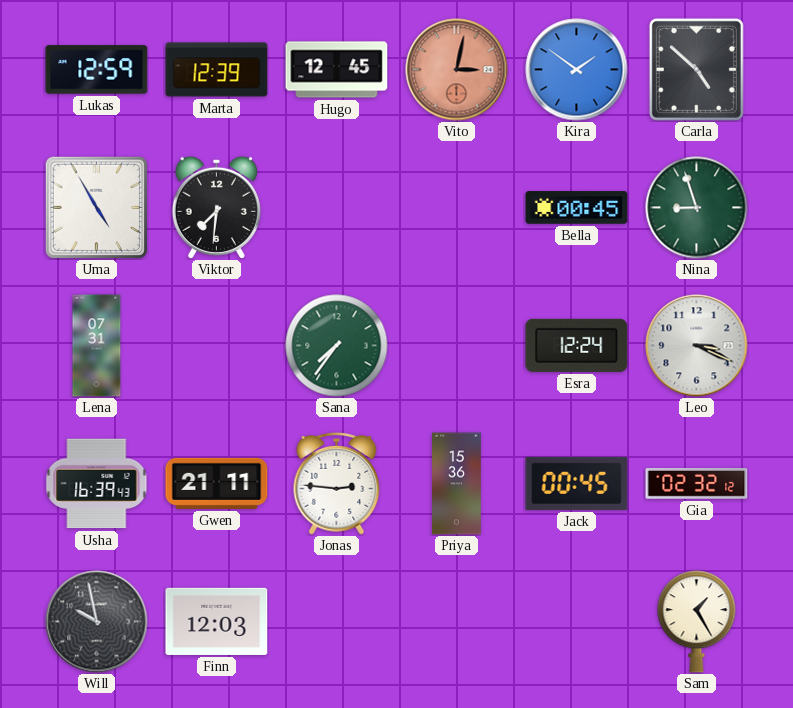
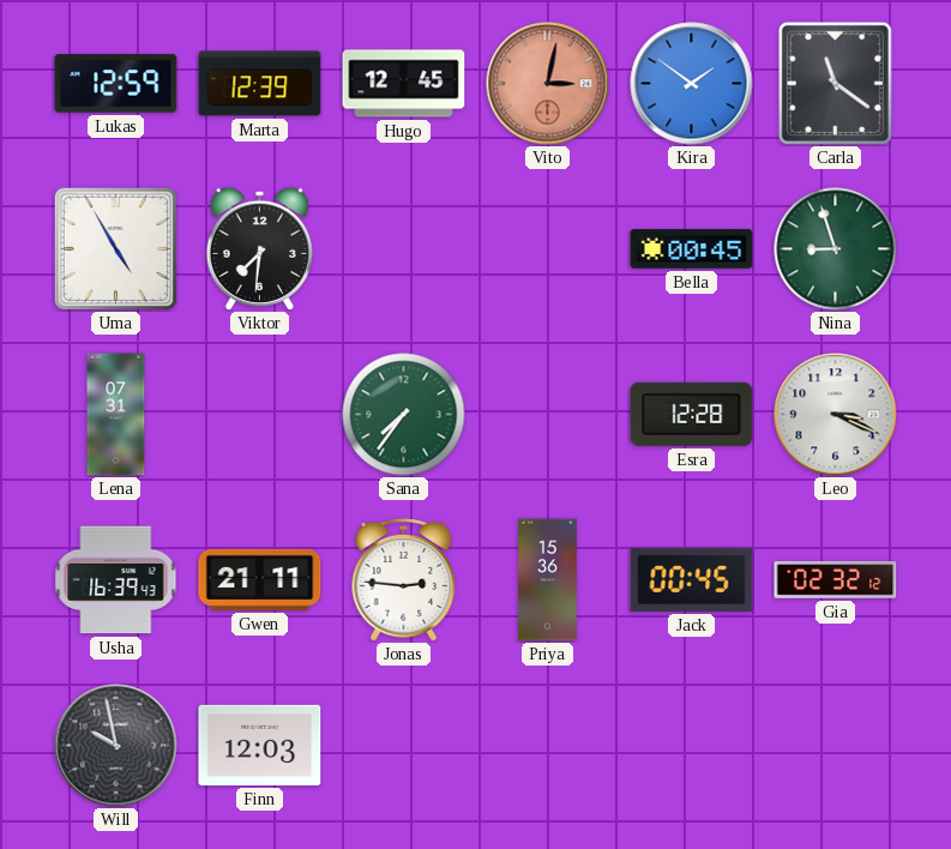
Carla: 4:52 -> 11:21
Esra: 12:24 -> 12:28
Sam: 1:25 -> none
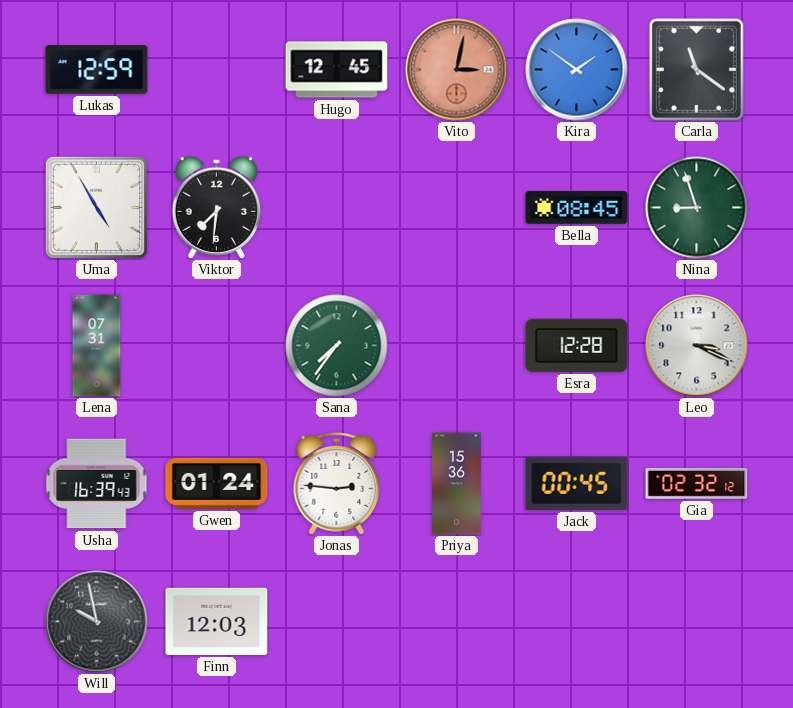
Marta: 12:39 -> none
Bella: 00:45 -> 08:45
Gwen: 21:11 -> 01:24
